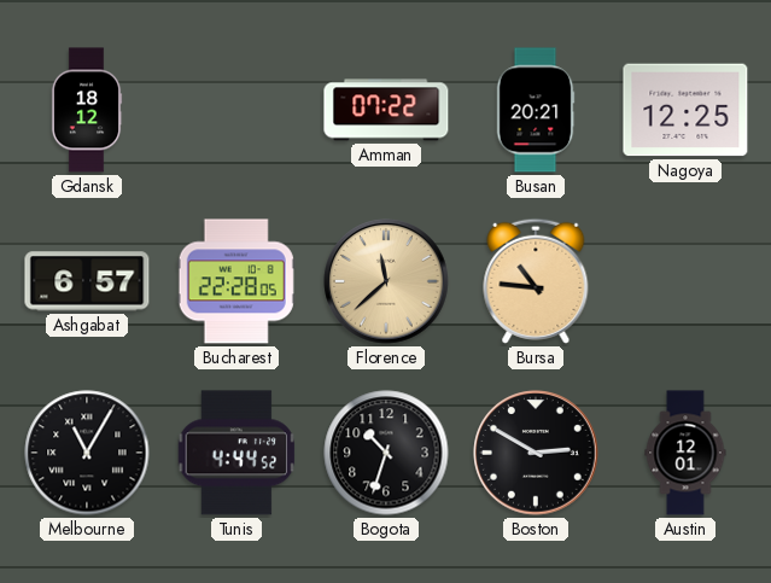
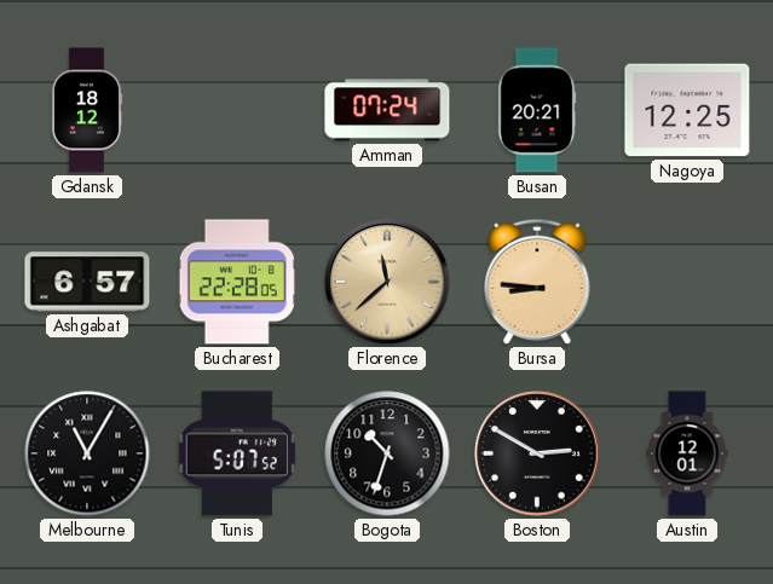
Amman: 07:22 -> 07:24
Bursa: 10:46 -> 8:46
Tunis: 4:44 -> 5:07
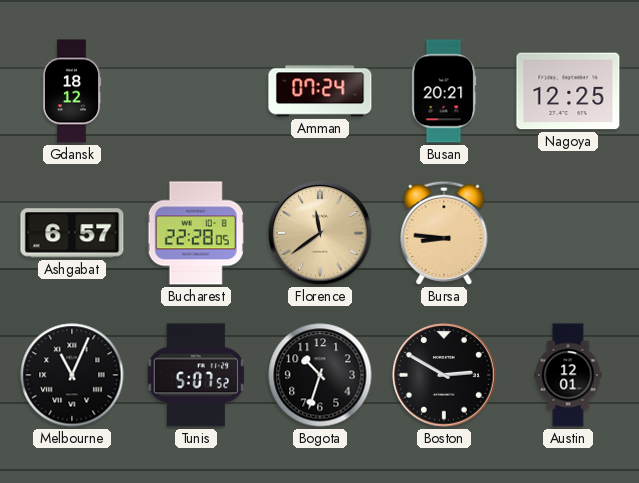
Florence: 11:38 -> 11:39
Melbourne: 11:05 -> 11:04
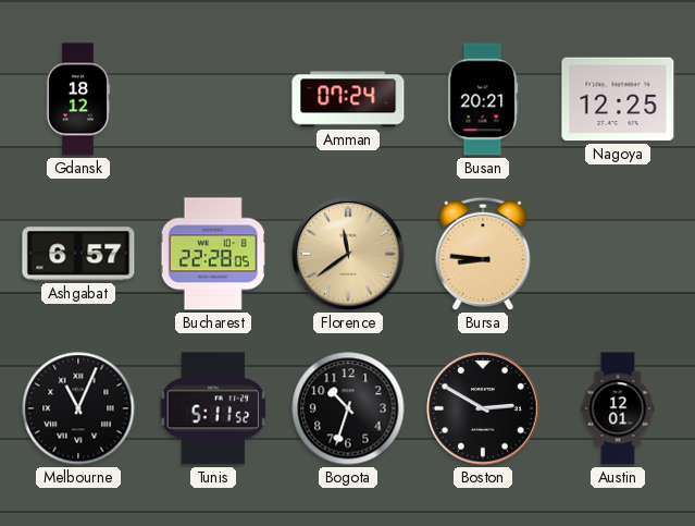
Tunis: 5:07 -> 5:11
